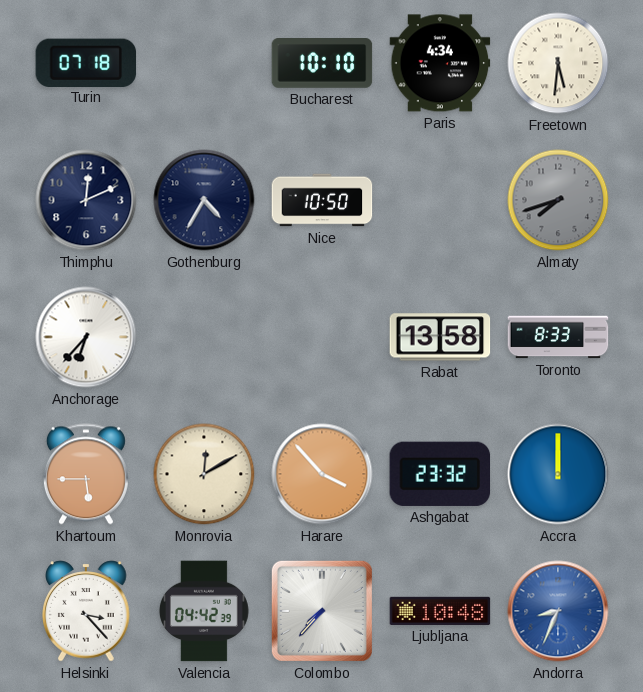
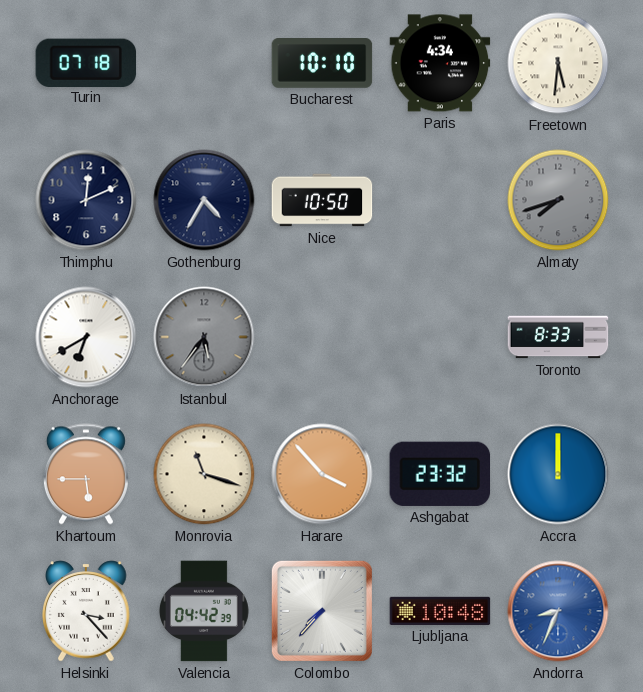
Anchorage: 6:37 -> 6:40
Istanbul: none -> 5:36
Rabat: 13:58 -> none
Monrovia: 12:10 -> 11:18
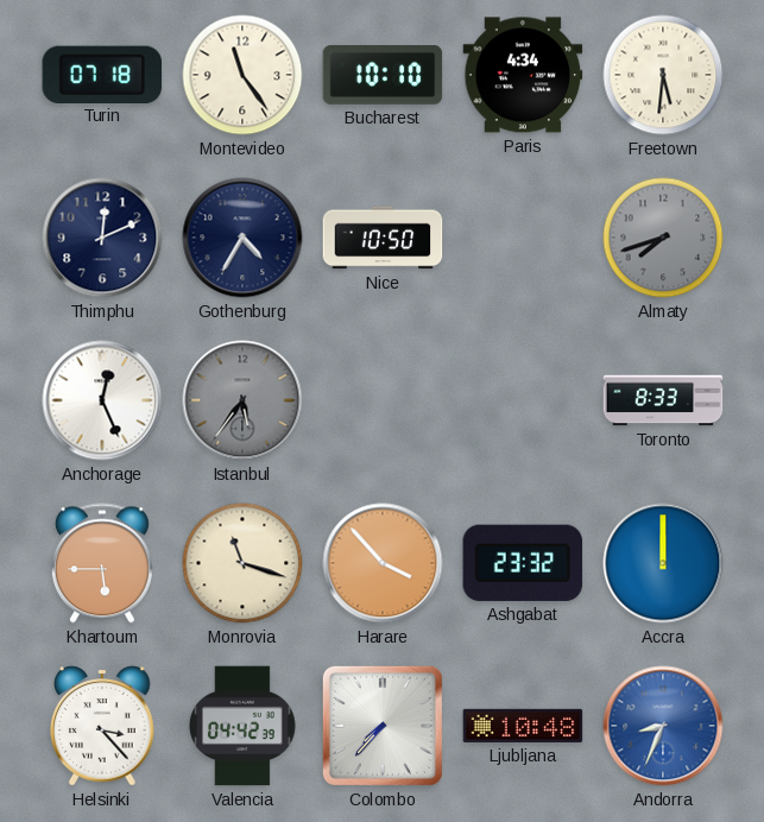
Montevideo: none -> 11:24
Anchorage: 6:40 -> 12:26
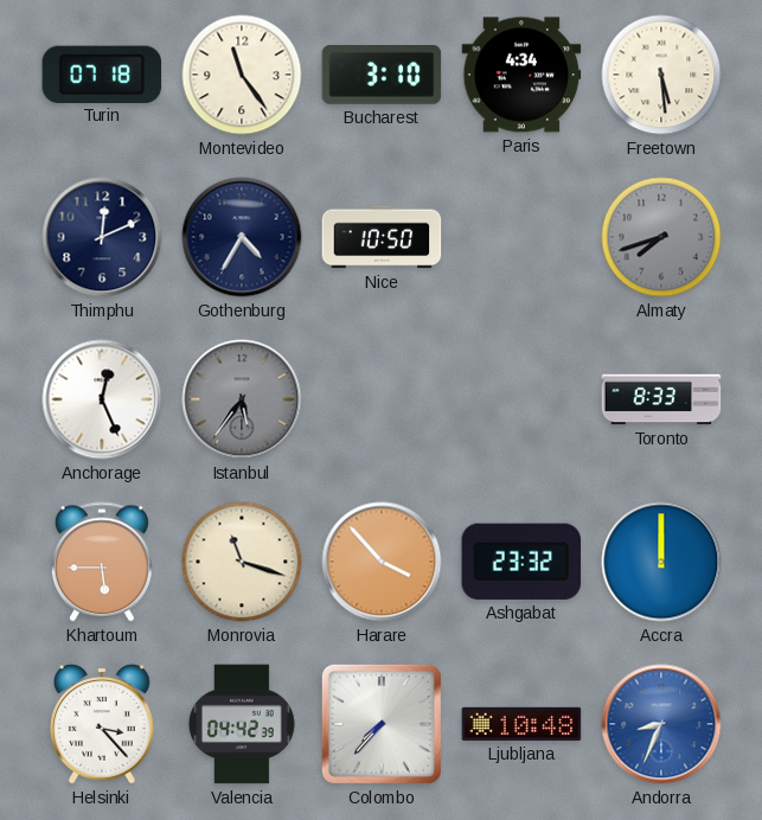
Bucharest: 10:10 -> 3:10
Freetown: 5:31 -> 5:29
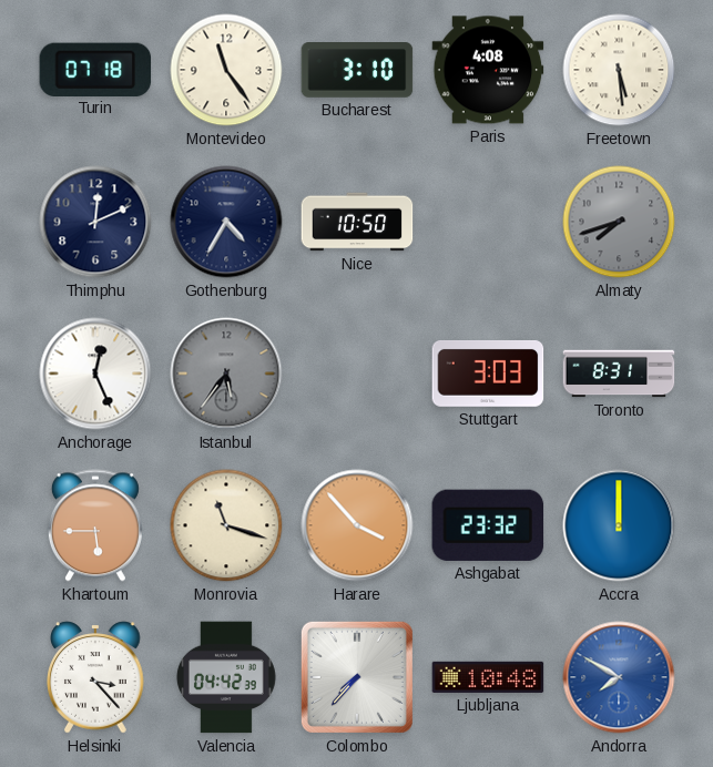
Paris: 4:34 -> 4:08
Stuttgart: none -> 3:03
Toronto: 8:33 -> 8:31
Andorra: 8:34 -> 7:50
